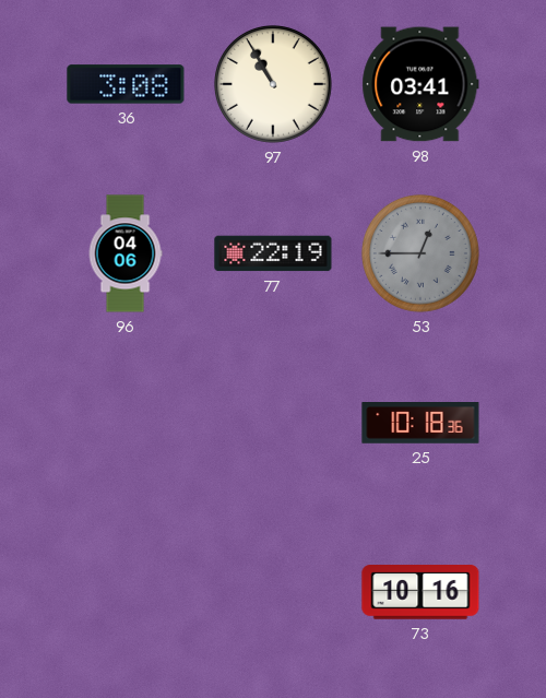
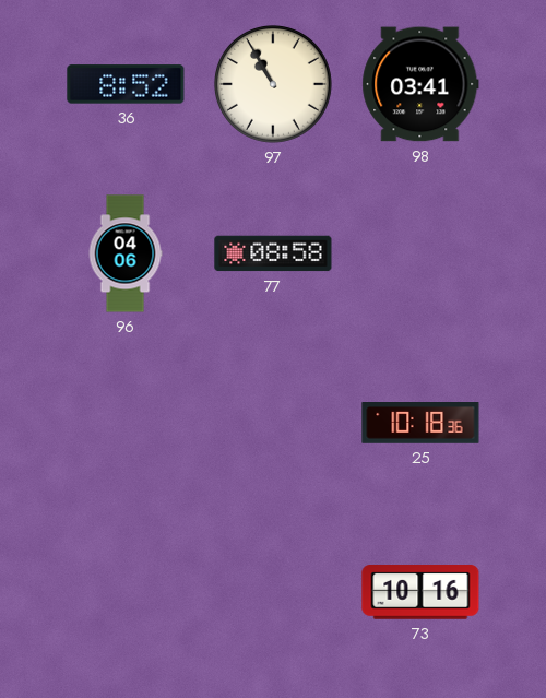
36: 3:08 -> 8:52
77: 22:19 -> 08:58
53: 12:45 -> none
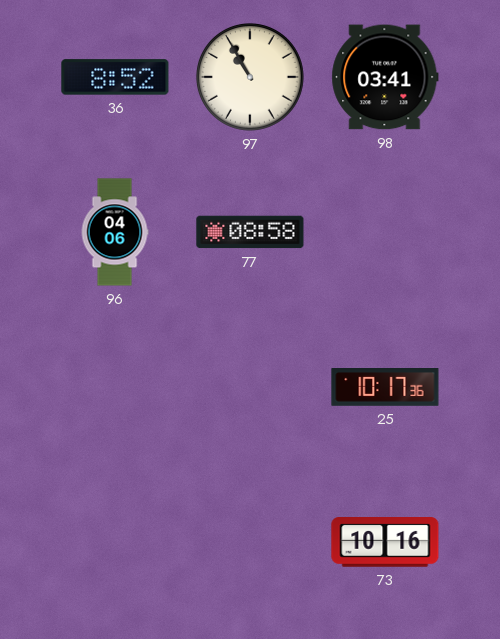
25: 10:18 -> 10:17
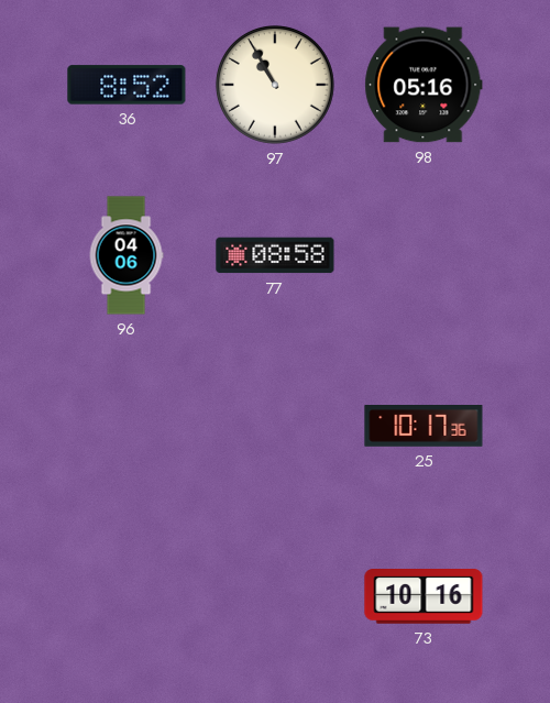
98: 03:41 -> 05:16
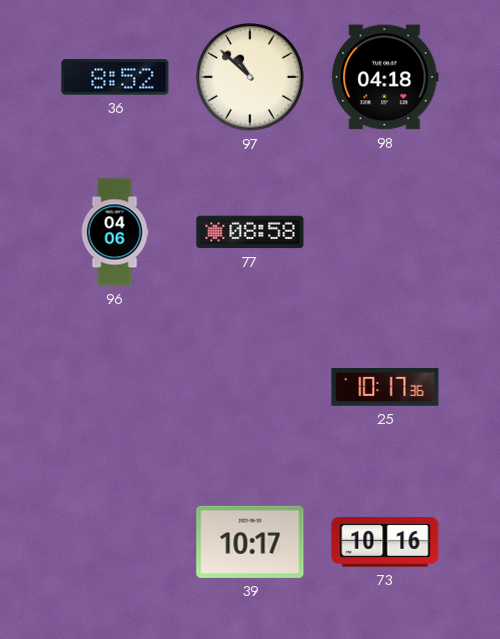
97: 10:55 -> 10:52
98: 05:16 -> 04:18
39: none -> 10:17
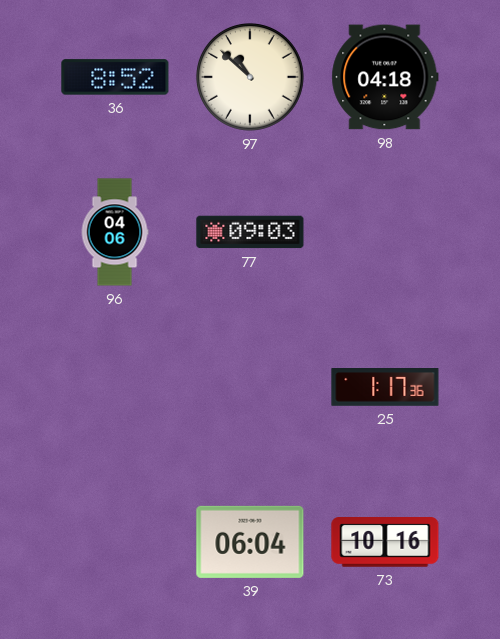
77: 08:58 -> 09:03
25: 10:17 -> 1:17
39: 10:17 -> 06:04
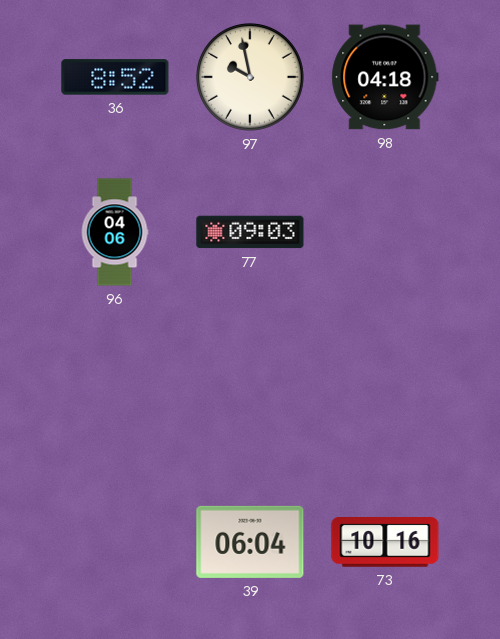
97: 10:52 -> 9:58
25: 1:17 -> none
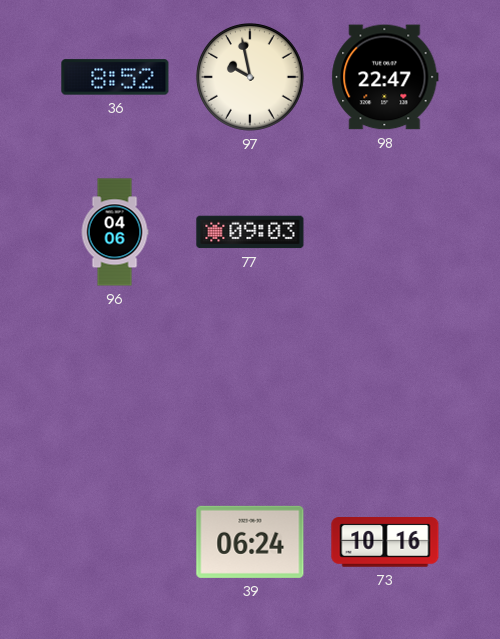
98: 04:18 -> 22:47
39: 06:04 -> 06:24
